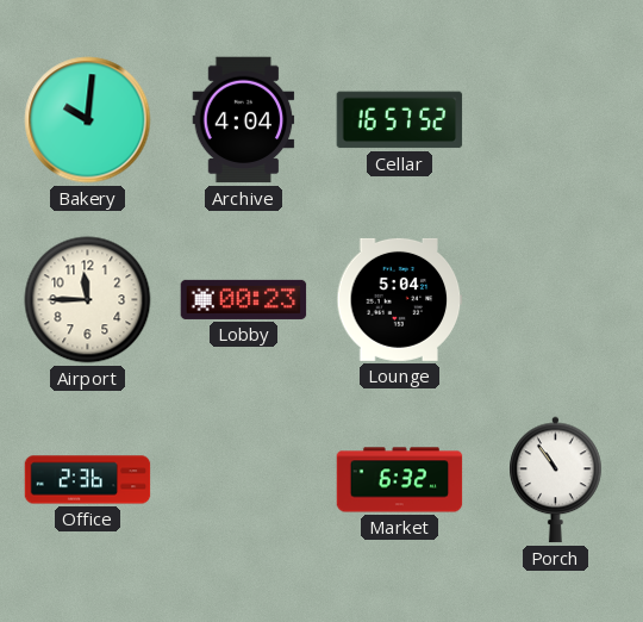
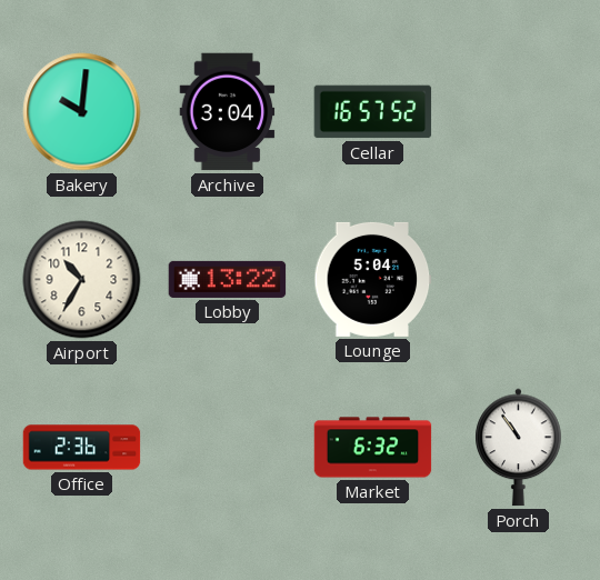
Archive: 4:04 -> 3:04
Airport: 11:45 -> 10:35
Lobby: 00:23 -> 13:22
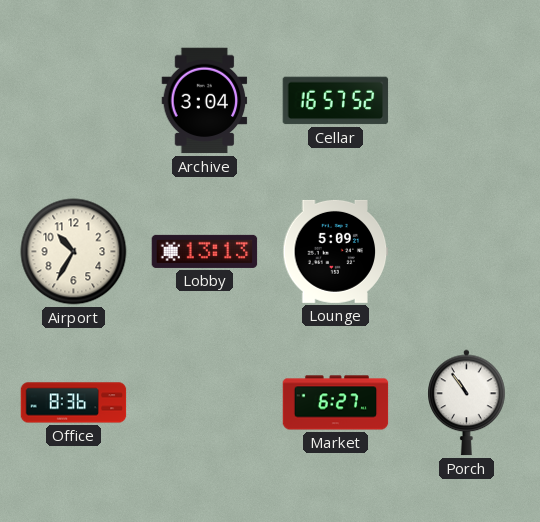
Bakery: 10:01 -> none
Lobby: 13:22 -> 13:13
Lounge: 5:04 -> 5:09
Office: 2:36 -> 8:36
Market: 6:32 -> 6:27
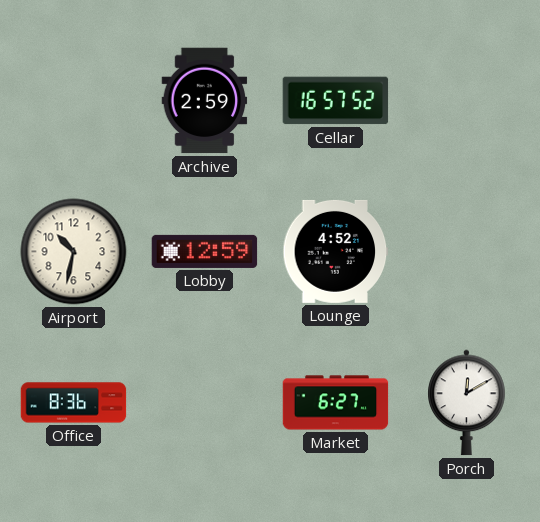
Archive: 3:04 -> 2:59
Airport: 10:35 -> 10:32
Lobby: 13:13 -> 12:59
Lounge: 5:09 -> 4:52
Porch: 10:54 -> 12:10
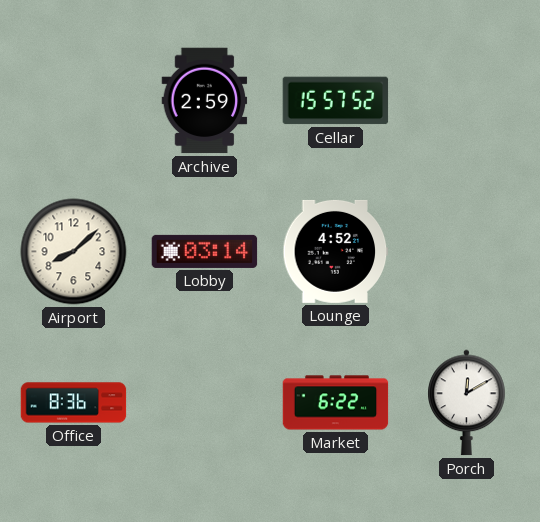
Cellar: 16:57 -> 15:57
Airport: 10:32 -> 8:08
Lobby: 12:59 -> 03:14
Market: 6:27 -> 6:22
